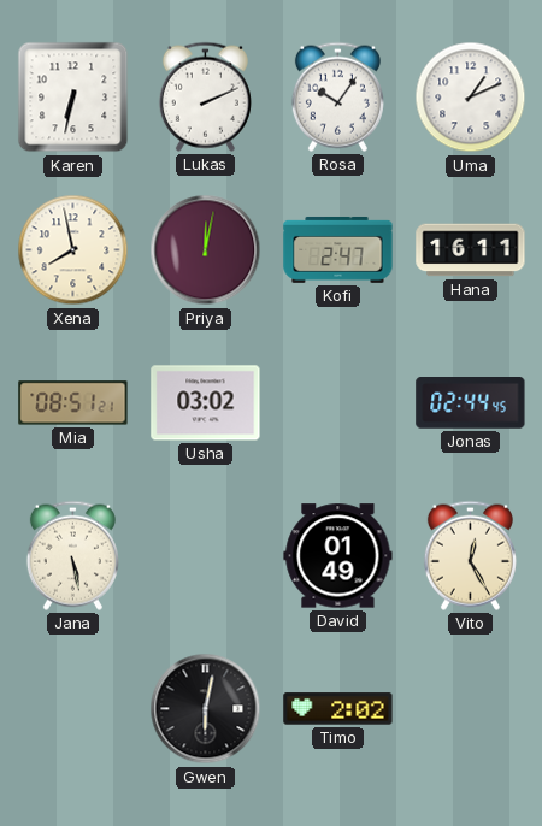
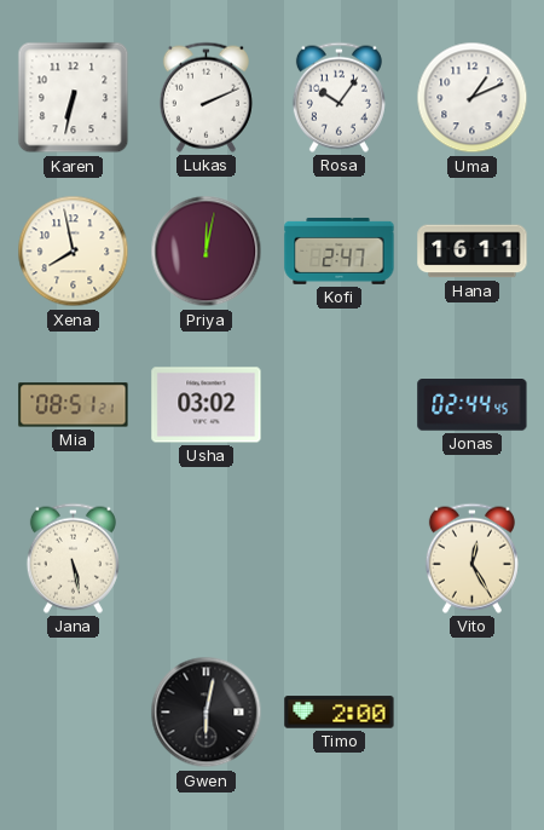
David: 01:49 -> none
Timo: 2:02 -> 2:00
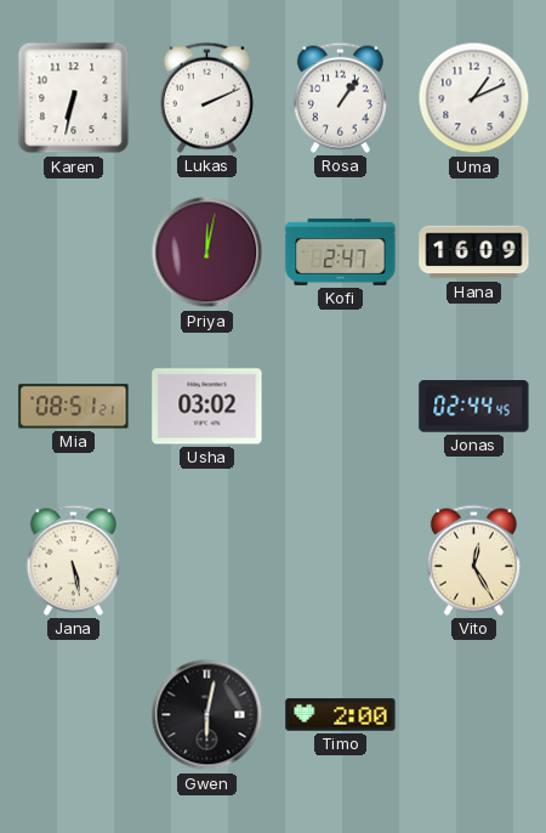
Rosa: 10:06 -> 1:06
Xena: 7:58 -> none
Hana: 16:11 -> 16:09
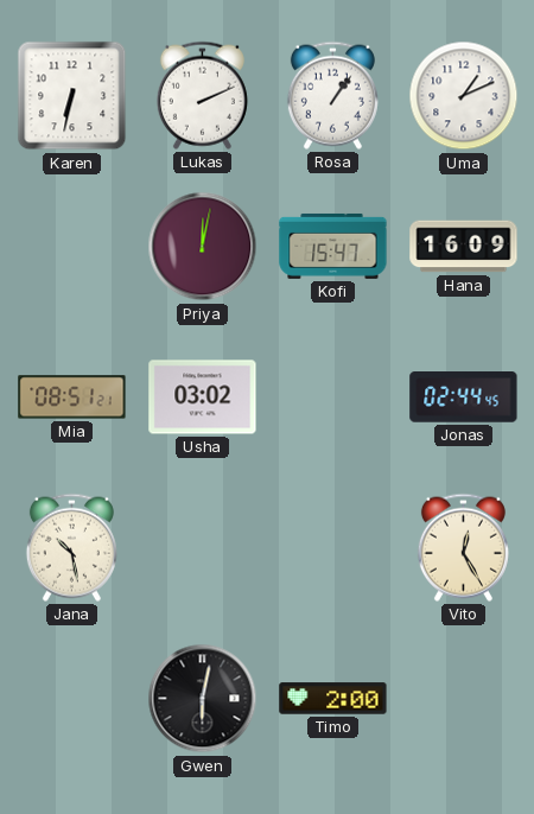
Kofi: 2:47 -> 15:47
Jana: 5:28 -> 10:28
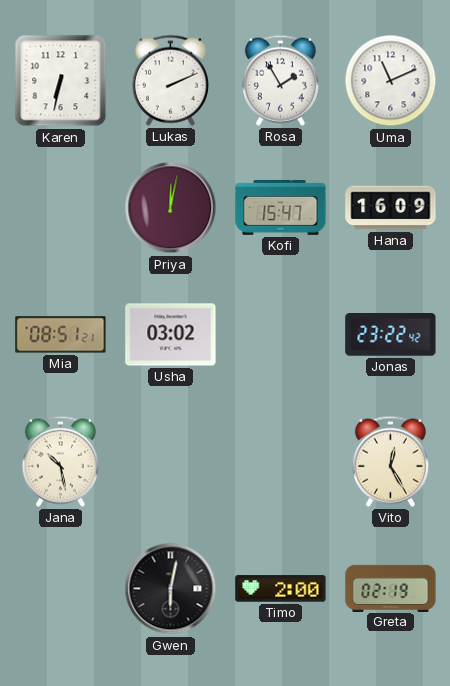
Rosa: 1:06 -> 1:55
Uma: 1:11 -> 11:11
Jonas: 02:44 -> 23:22
Greta: none -> 02:19
